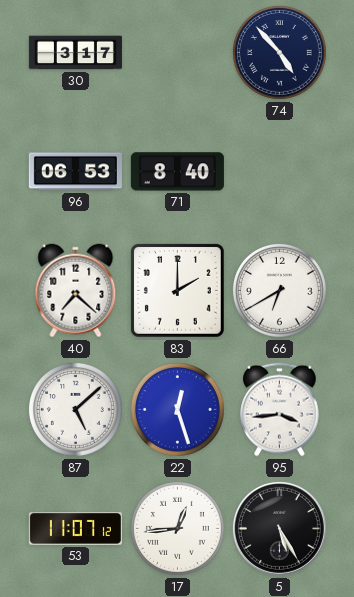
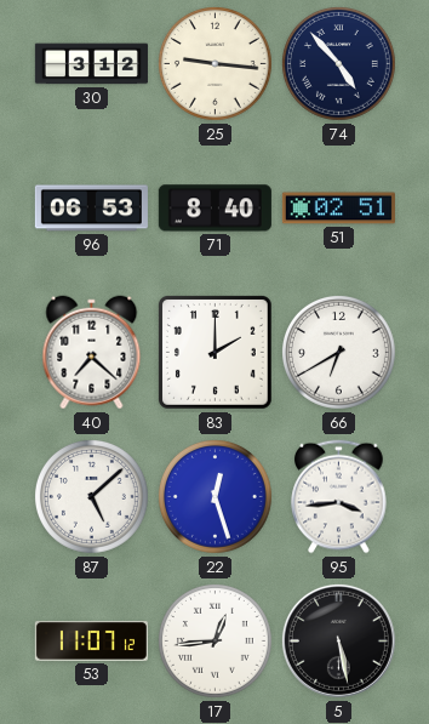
30: 3:17 -> 3:12
25: none -> 9:16
51: none -> 02:51
5: 5:25 -> 5:28
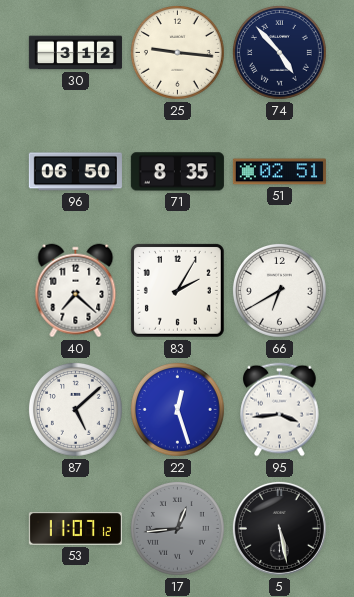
96: 06:53 -> 06:50
71: 8:40 -> 8:35
83: 2:00 -> 2:05
17 dial: white -> grey
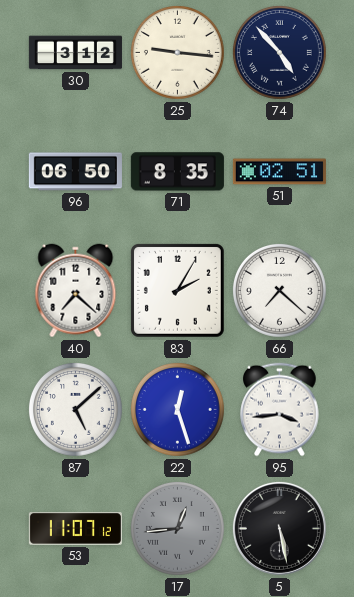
66: 6:40 -> 7:22
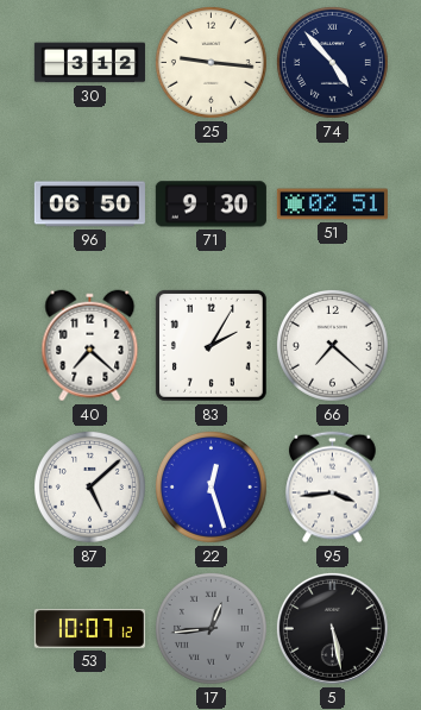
71: 8:35 -> 9:30
53: 11:07 -> 10:07
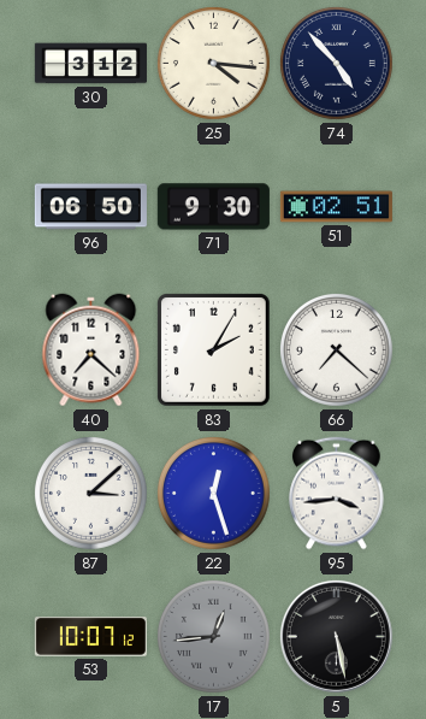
25: 9:16 -> 4:16
87: 5:08 -> 3:08
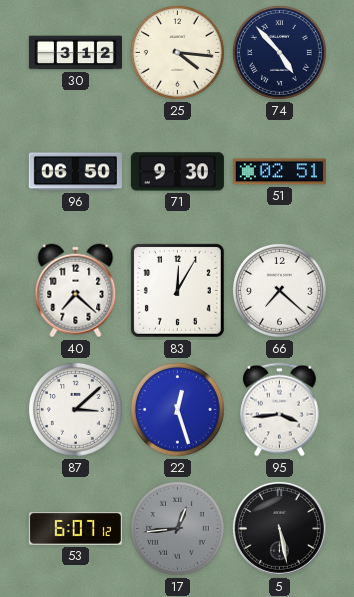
83: 2:05 -> 12:05
53: 10:07 -> 6:07
